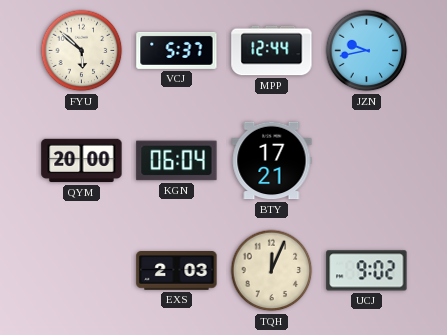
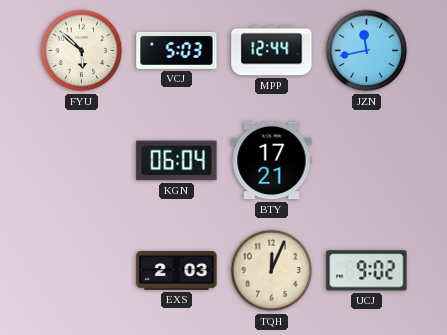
VCJ: 5:37 -> 5:03
JZN: 9:43 -> 11:43
QYM: 20:00 -> none
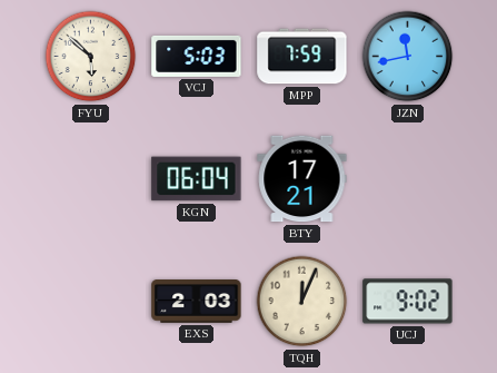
MPP: 12:44 -> 7:59
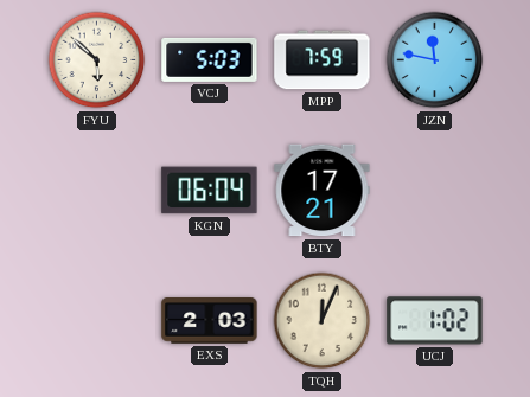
JZN: 11:43 -> 11:47
UCJ: 9:02 -> 1:02
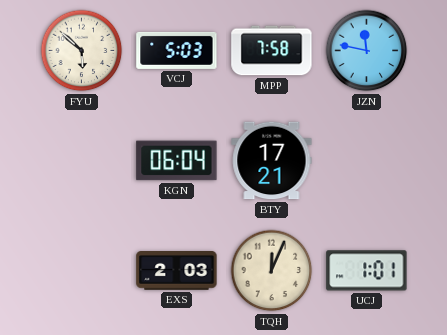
MPP: 7:59 -> 7:58
UCJ: 1:02 -> 1:01
